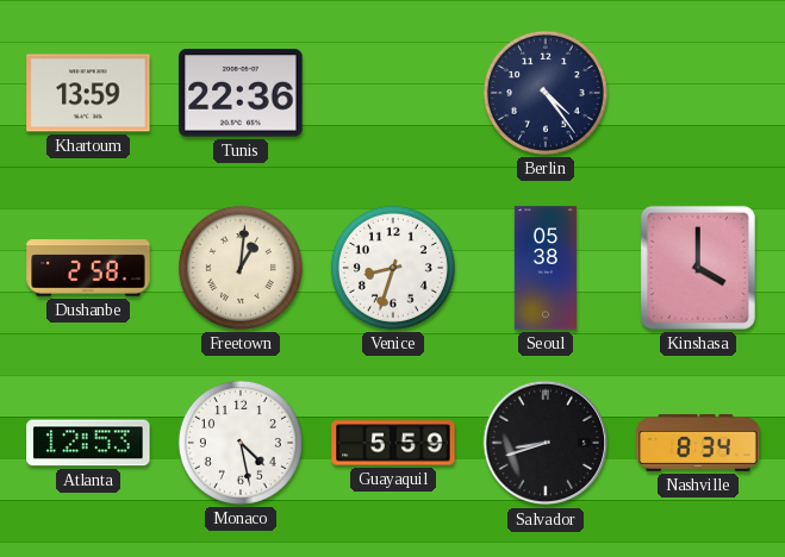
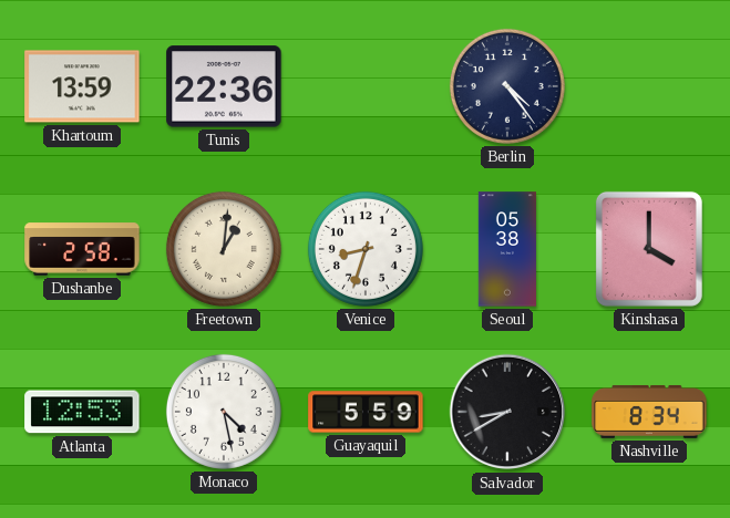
Salvador: 8:42 -> 8:40
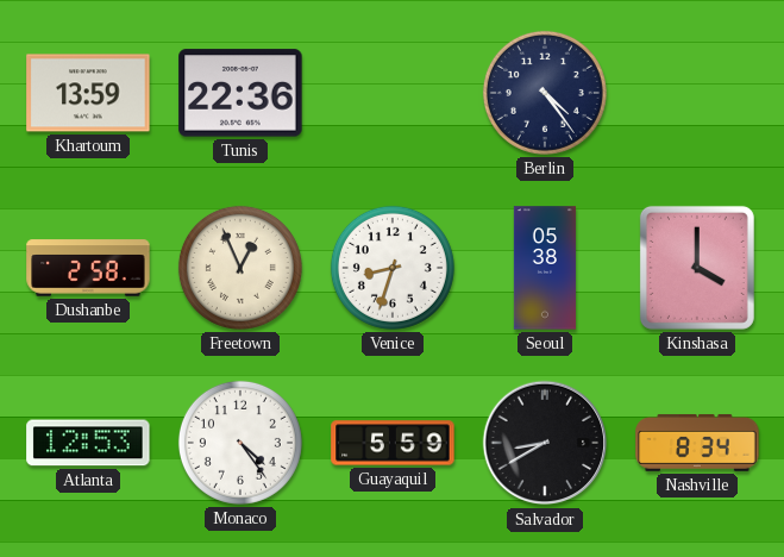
Freetown: 1:01 -> 12:56
Monaco: 4:28 -> 4:24
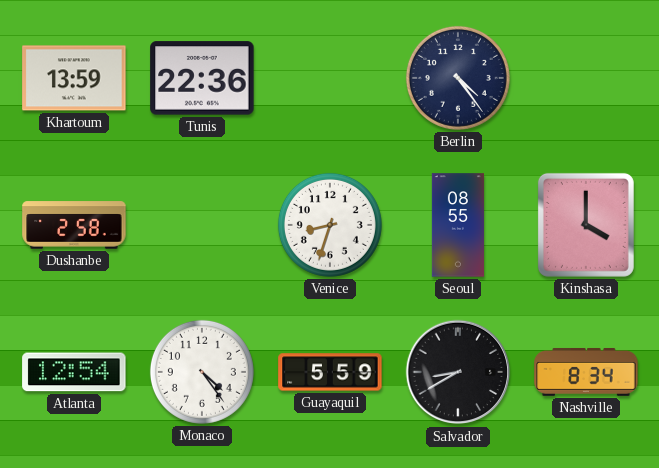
Freetown: 12:56 -> none
Seoul: 05:38 -> 08:55
Atlanta: 12:53 -> 12:54
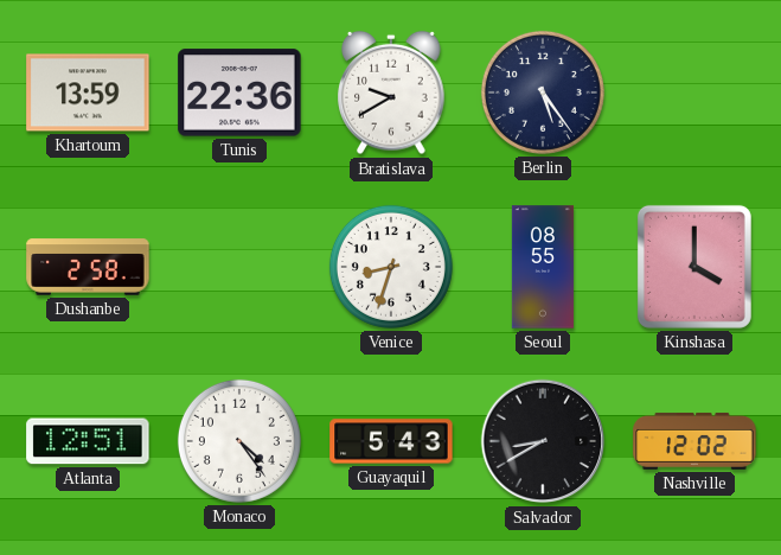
Bratislava: none -> 9:40
Berlin: 4:24 -> 5:24
Atlanta: 12:54 -> 12:51
Guayaquil: 5:59 -> 5:43
Nashville: 8:34 -> 12:02
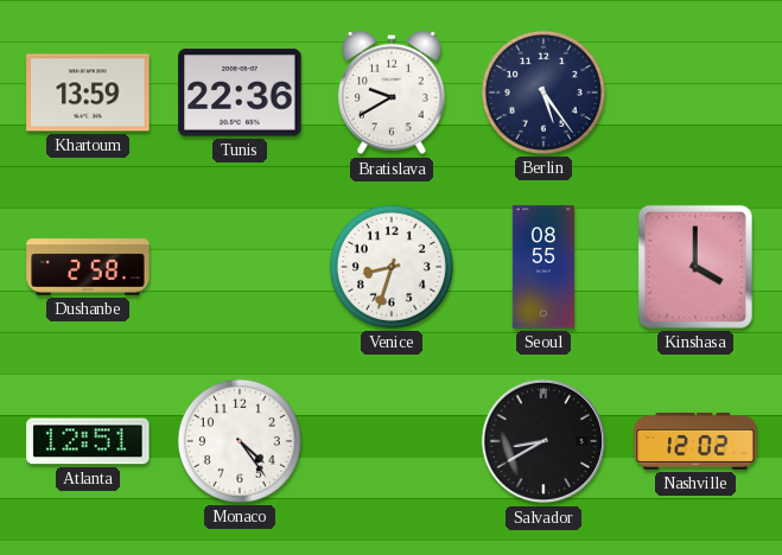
Guayaquil: 5:43 -> none
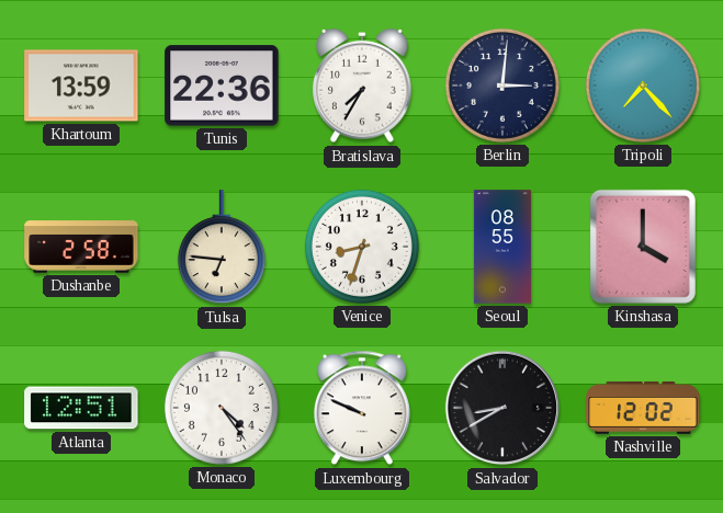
Bratislava: 9:40 -> 7:35
Berlin: 5:24 -> 3:01
Tripoli: none -> 7:23
Tulsa: none -> 6:46
Luxembourg: none -> 9:49
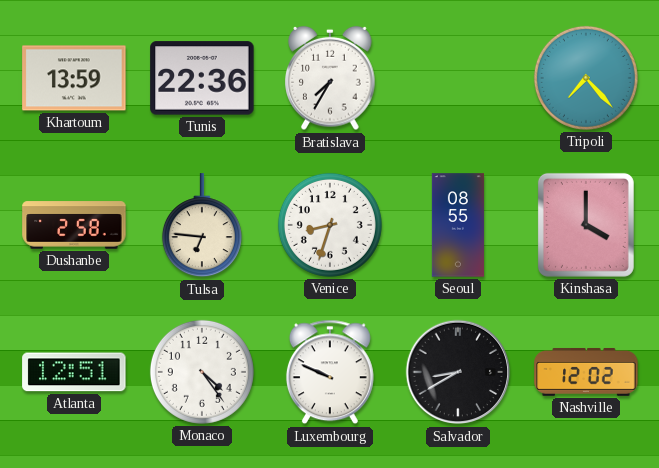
Berlin: 3:01 -> none
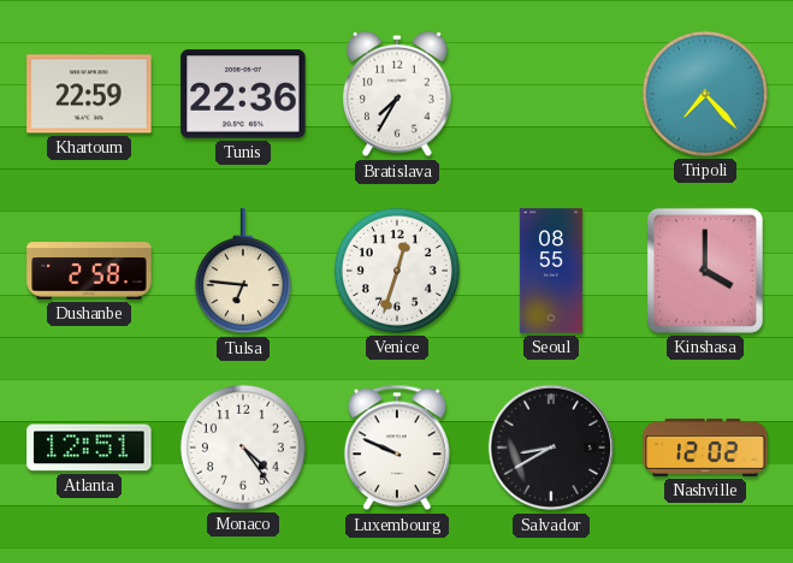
Khartoum: 13:59 -> 22:59
Venice: 8:33 -> 12:33
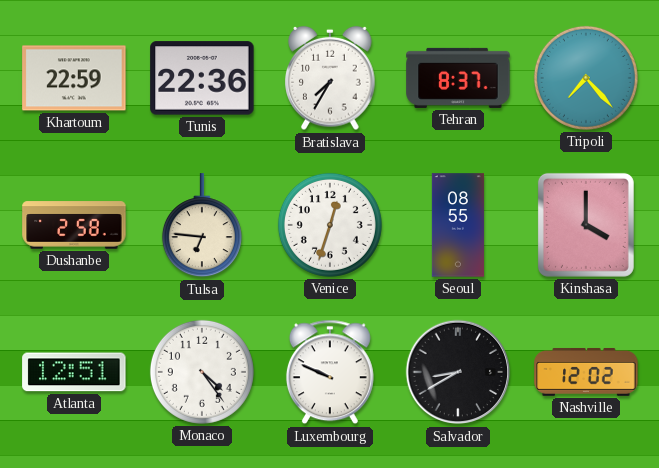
Tehran: none -> 8:37
